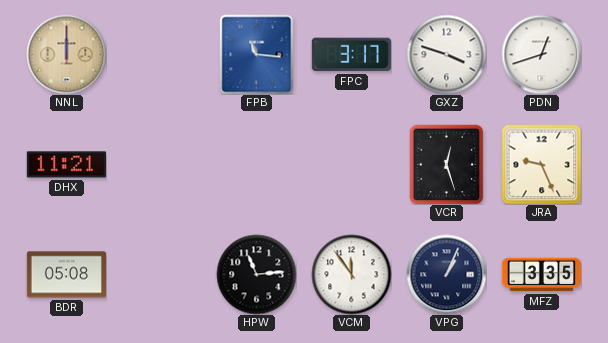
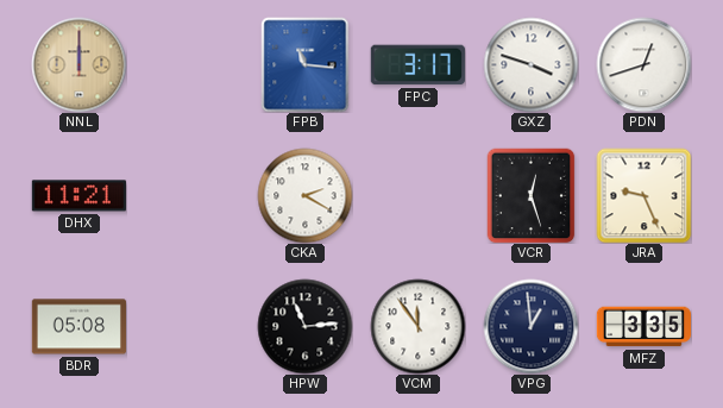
CKA: none -> 2:20
VPG: 1:04 -> 12:59
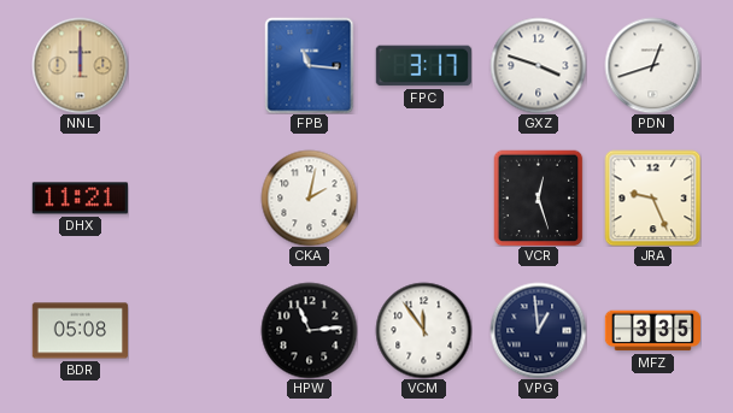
CKA: 2:20 -> 2:02
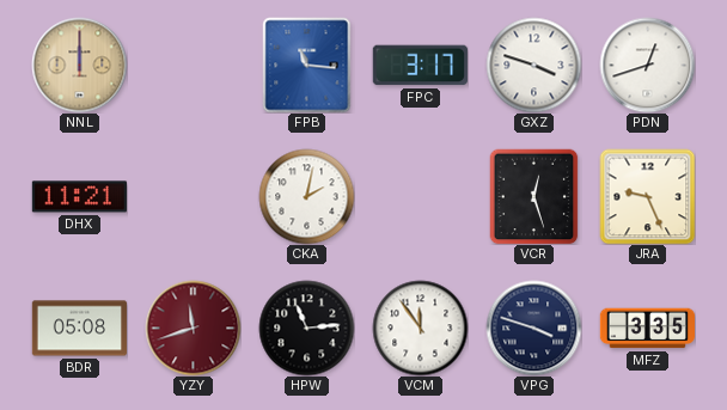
YZY: none -> 11:42
VPG: 12:59 -> 3:48
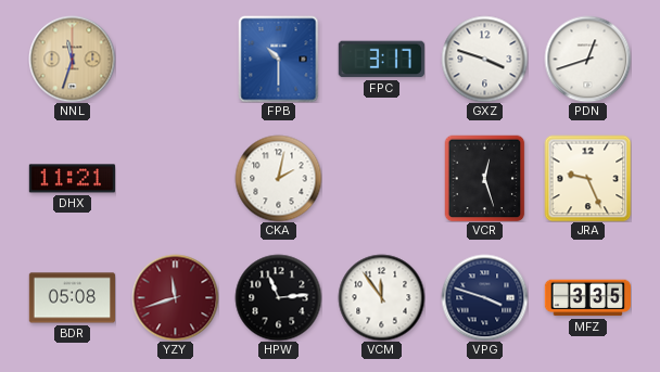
NNL: 12:00 -> 11:33
FPB: 11:16 -> 10:30
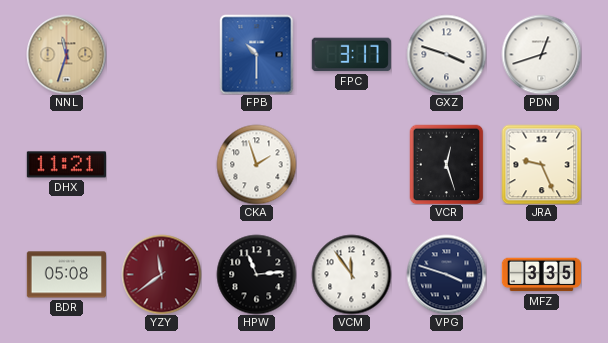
CKA: 2:02 -> 1:57
YZY: 11:42 -> 11:39
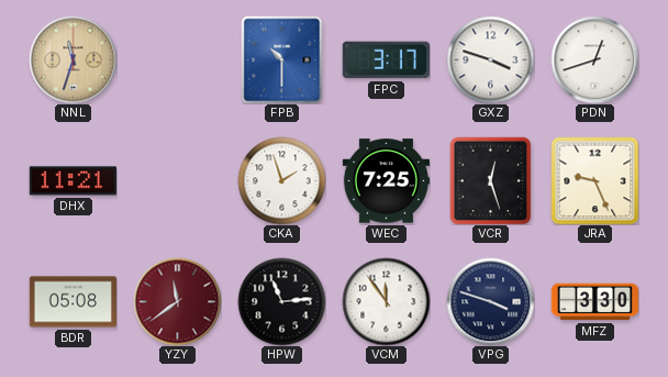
WEC: none -> 7:25
MFZ: 3:35 -> 3:30
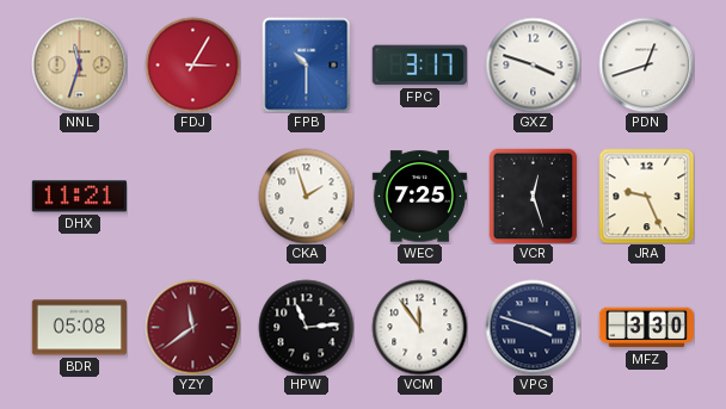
FDJ: none -> 3:05
